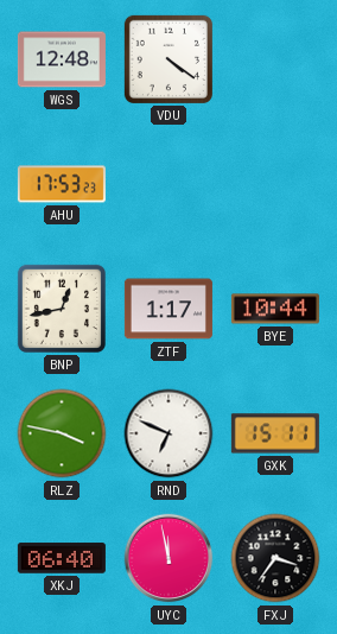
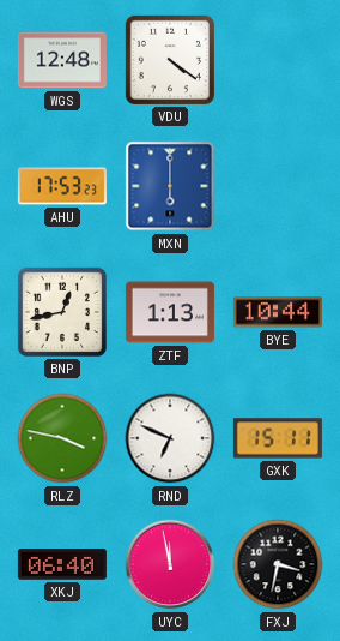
MXN: none -> 6:00
ZTF: 1:17 -> 1:13
FXJ: 3:36 -> 3:32
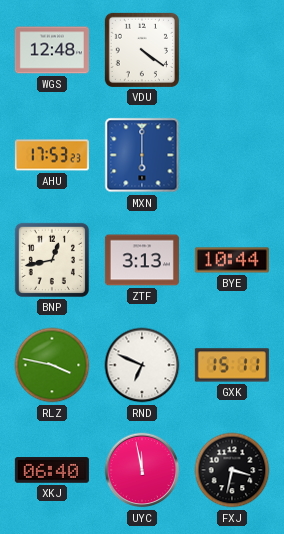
ZTF: 1:13 -> 3:13
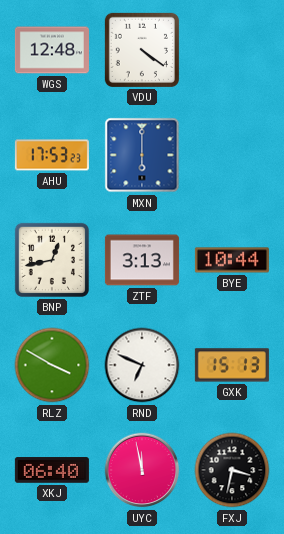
RLZ: 3:47 -> 3:50
GXK: 15:11 -> 15:13
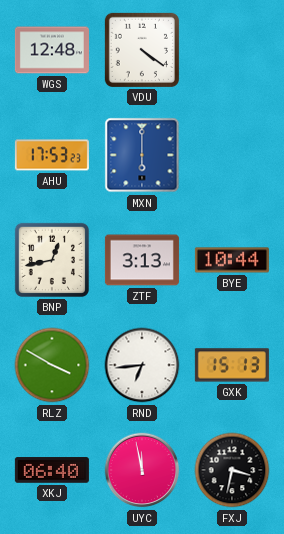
RND: 6:49 -> 6:44
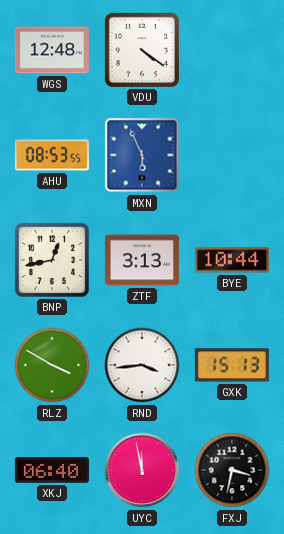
AHU: 17:53 -> 08:53
MXN: 6:00 -> 5:56
RND: 6:44 -> 3:44
